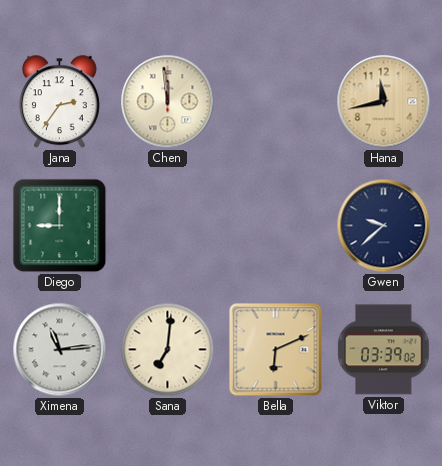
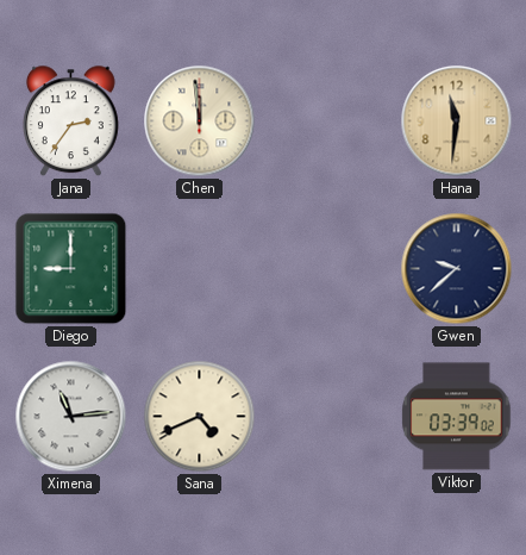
Hana: 11:43 -> 11:31
Sana: 7:01 -> 4:41
Bella: 6:11 -> none
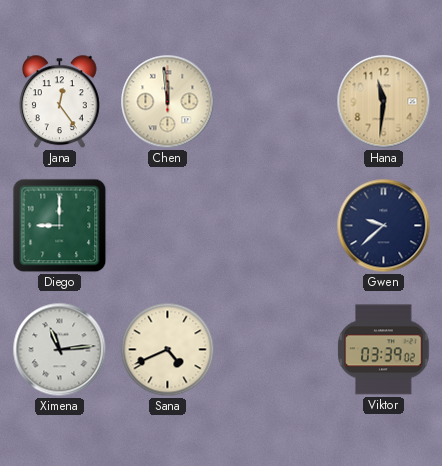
Jana: 2:36 -> 12:24
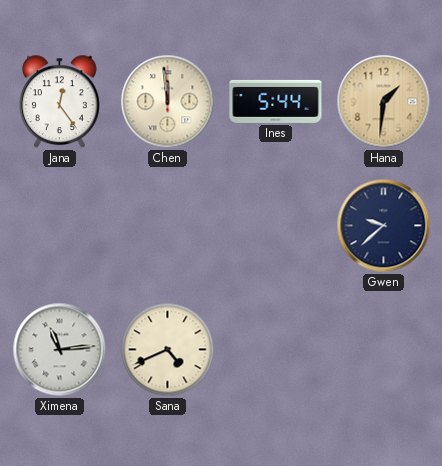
Ines: none -> 5:44
Hana: 11:31 -> 1:31
Diego: 9:00 -> none
Viktor: 03:39 -> none
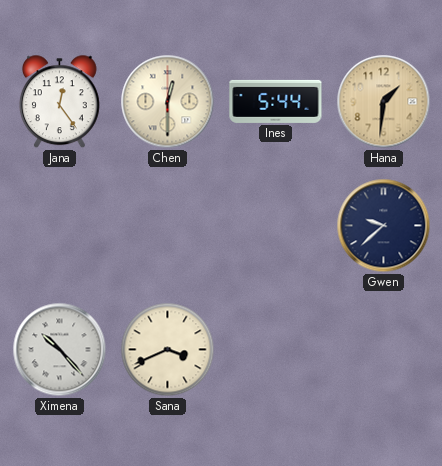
Chen: 11:59 -> 12:30
Ximena: 11:14 -> 10:23
Sana: 4:41 -> 3:41
